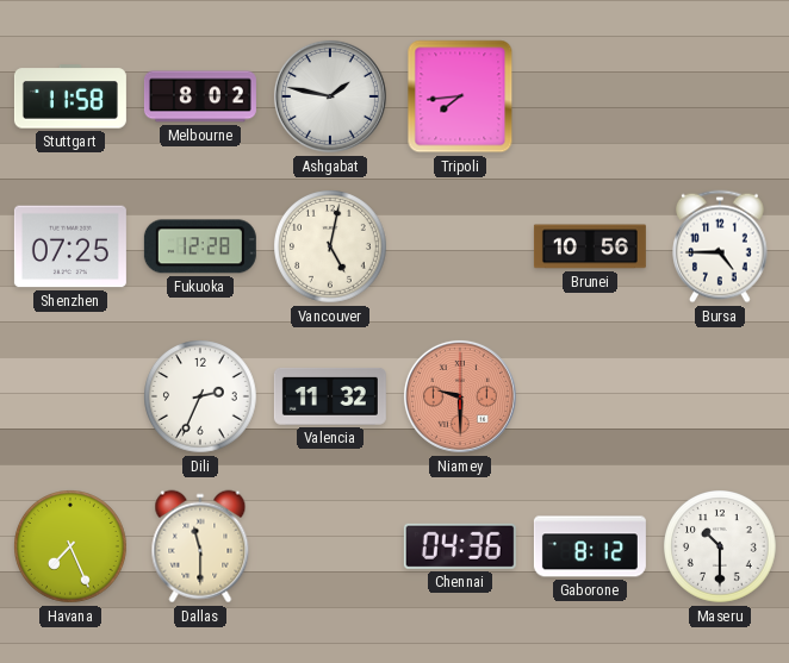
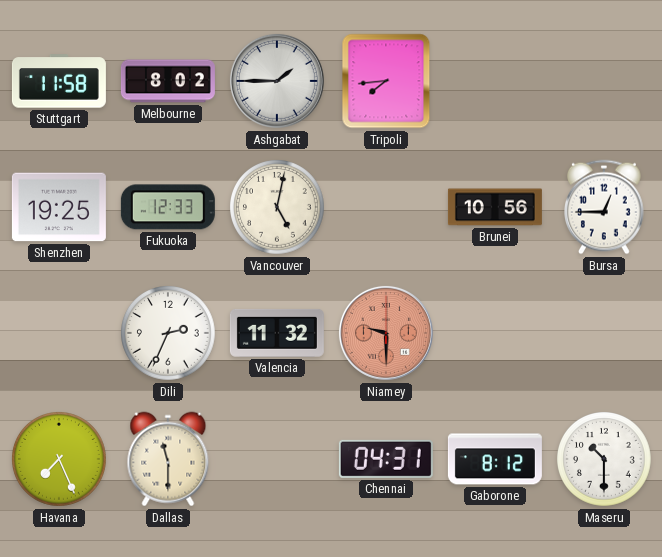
Ashgabat: 1:47 -> 1:45
Shenzhen: 07:25 -> 19:25
Fukuoka: 12:28 -> 12:33
Bursa: 4:45 -> 12:45
Chennai: 04:36 -> 04:31
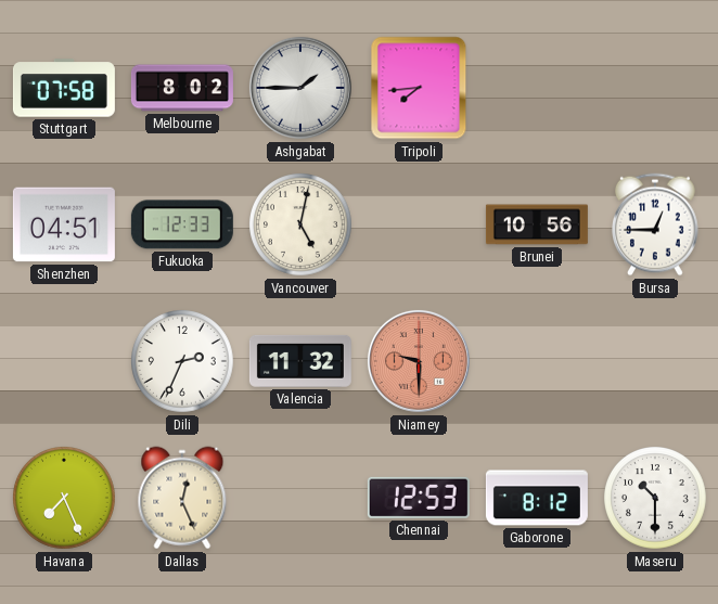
Stuttgart: 11:58 -> 07:58
Shenzhen: 19:25 -> 04:51
Dallas: 11:30 -> 12:26
Chennai: 04:31 -> 12:53
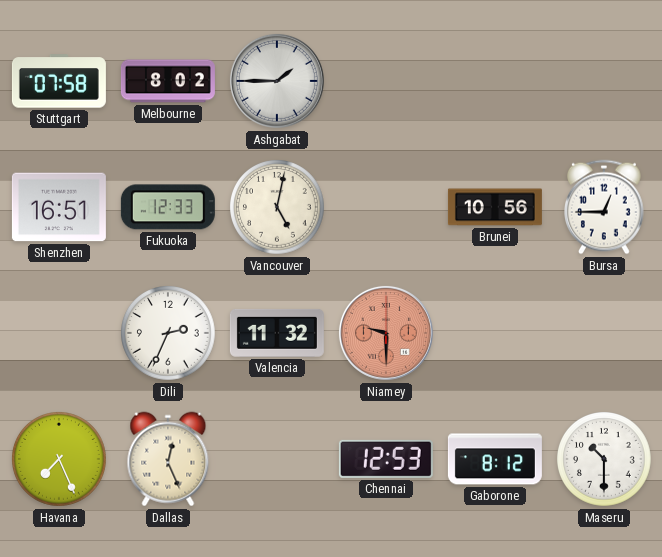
Tripoli: 7:44 -> none
Shenzhen: 04:51 -> 16:51
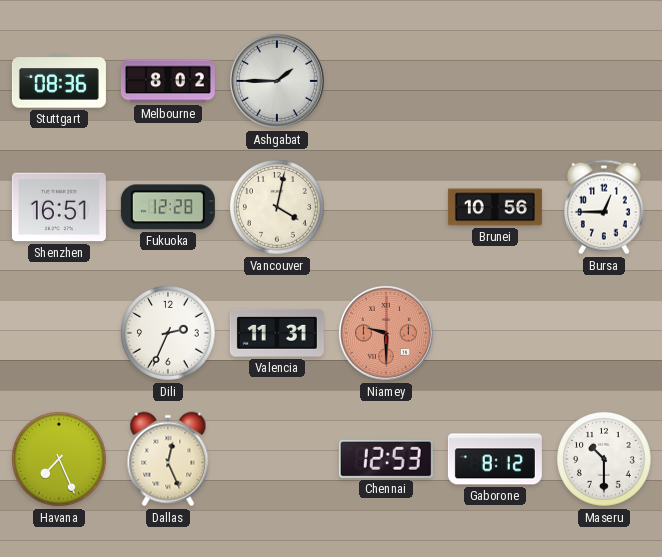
Stuttgart: 07:58 -> 08:36
Fukuoka: 12:33 -> 12:28
Vancouver: 5:02 -> 4:02
Valencia: 11:32 -> 11:31
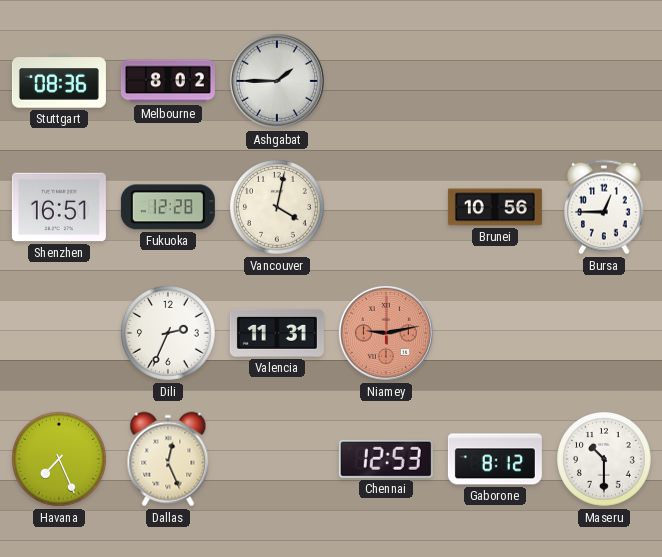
Niamey: 9:30 -> 9:13
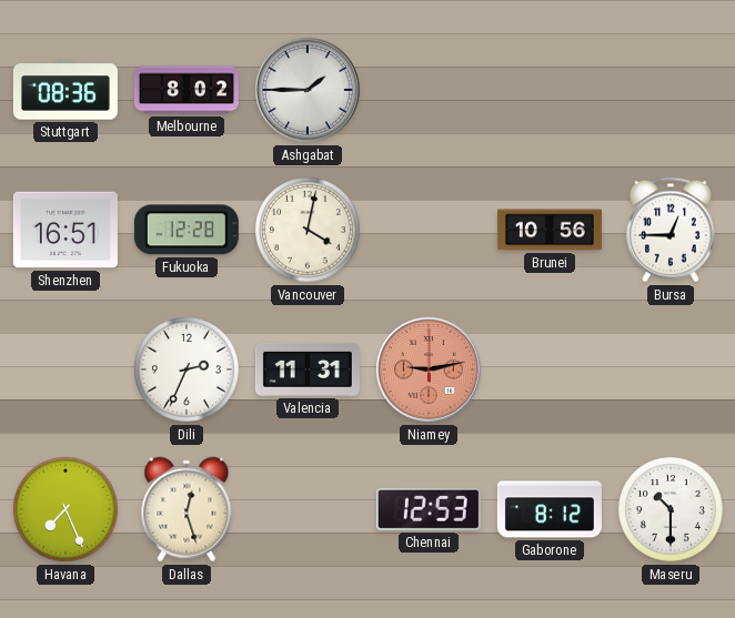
Dallas: 12:26 -> 12:27
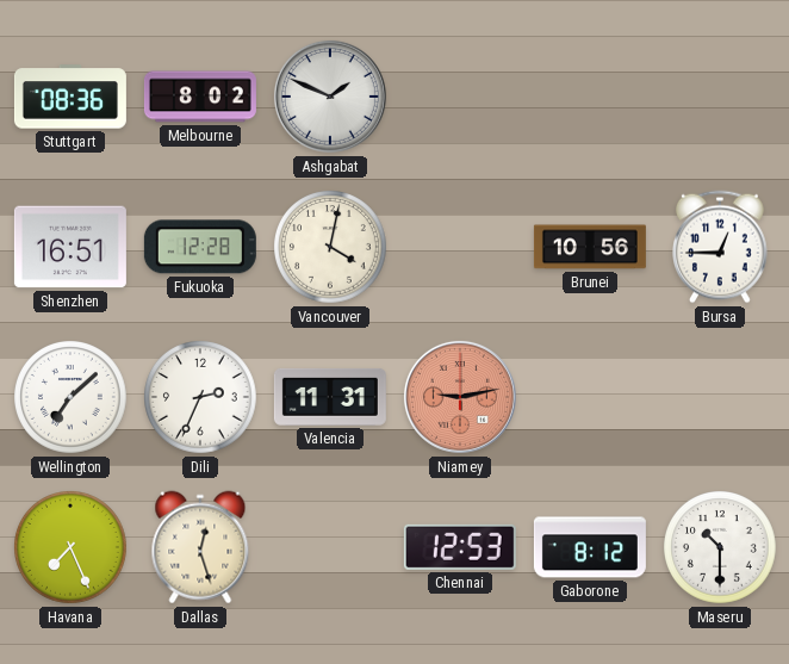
Ashgabat: 1:45 -> 1:49
Wellington: none -> 7:08
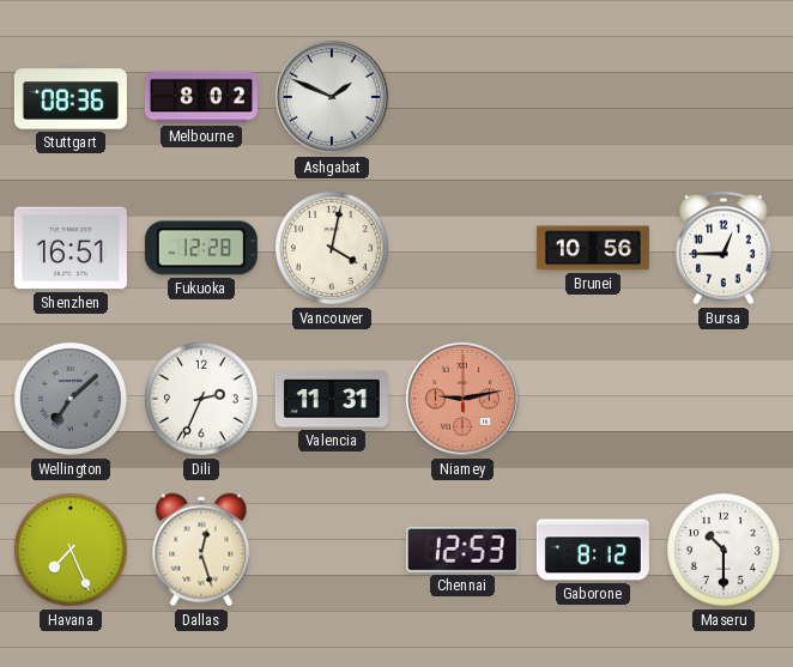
Wellington dial: white -> grey
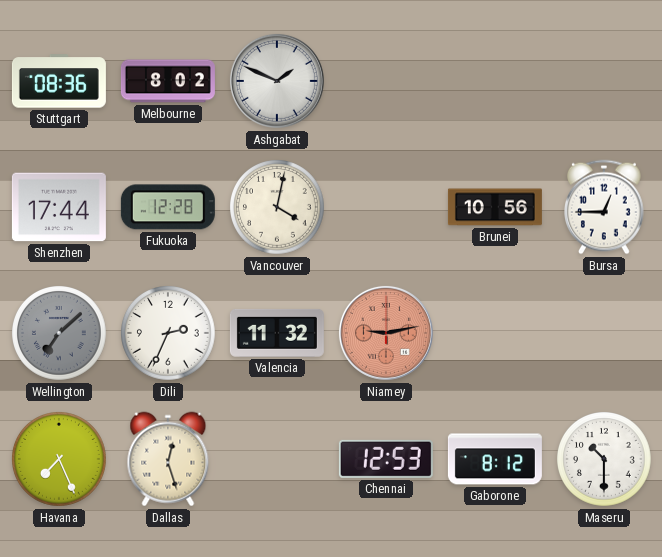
Shenzhen: 16:51 -> 17:44
Valencia: 11:31 -> 11:32
